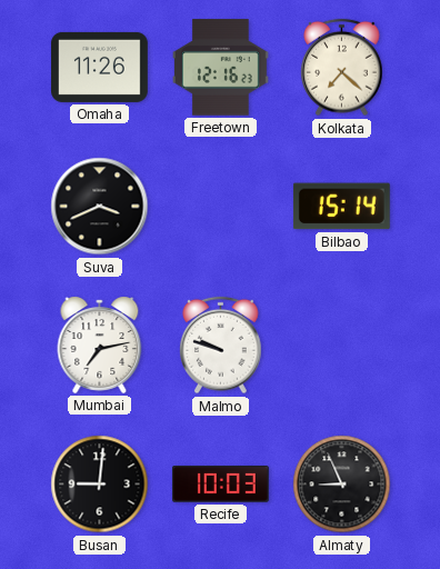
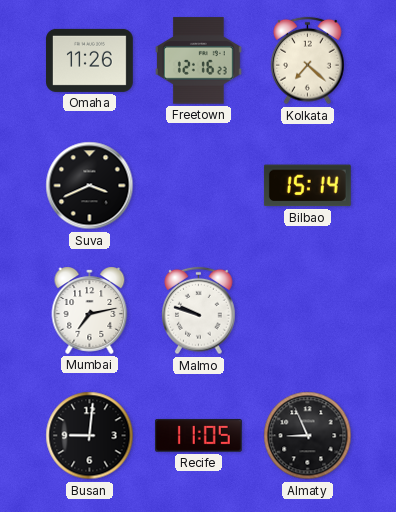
Recife: 10:03 -> 11:05
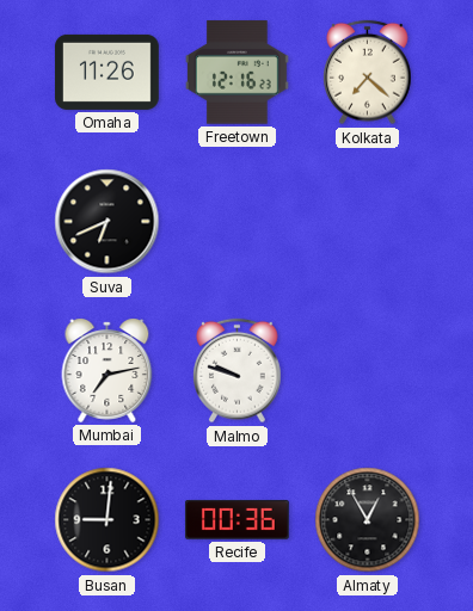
Suva: 3:41 -> 6:41
Bilbao: 15:14 -> none
Recife: 11:05 -> 00:36
Almaty: 8:56 -> 12:55
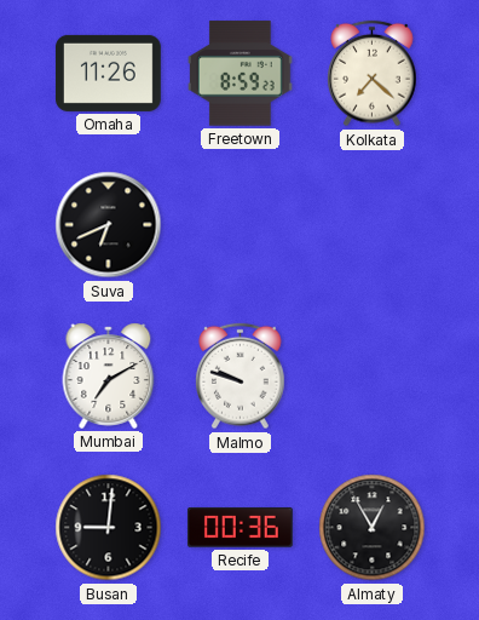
Freetown: 12:16 -> 8:59
Mumbai: 7:13 -> 7:10
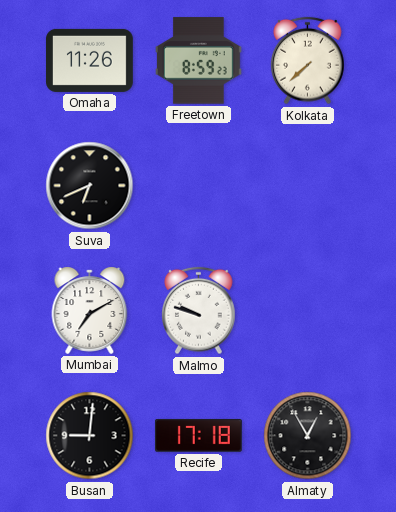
Kolkata: 7:22 -> 7:38
Recife: 00:36 -> 17:18
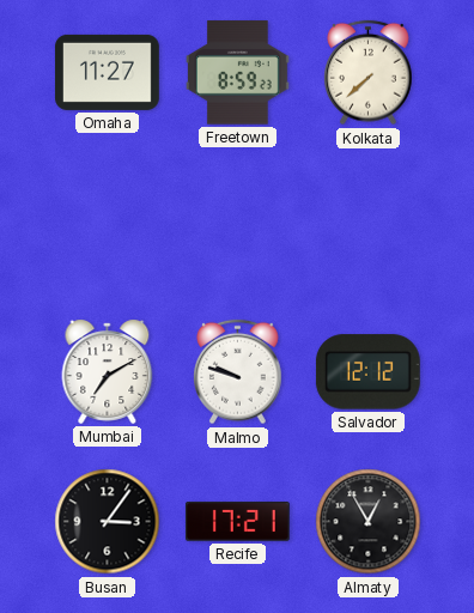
Omaha: 11:26 -> 11:27
Suva: 6:41 -> none
Salvador: none -> 12:12
Busan: 9:01 -> 3:06
Recife: 17:18 -> 17:21
